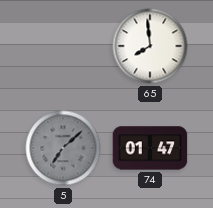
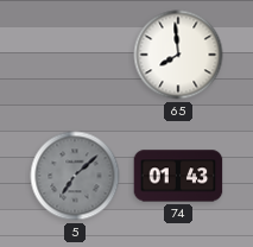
74: 01:47 -> 01:43
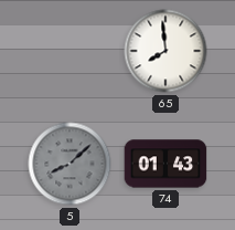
5: 7:08 -> 8:08
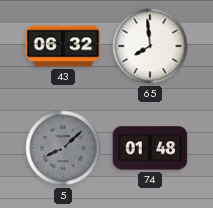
43: none -> 06:32
74: 01:43 -> 01:48
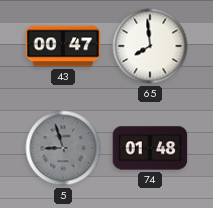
43: 06:32 -> 00:47
5: 8:08 -> 8:57
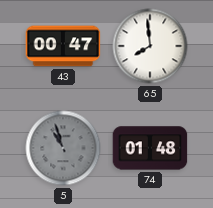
5: 8:57 -> 10:57
